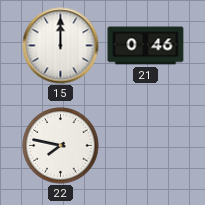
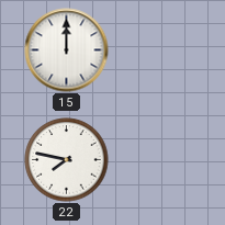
21: 0:46 -> none
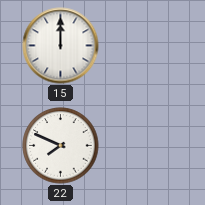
22: 7:47 -> 7:49
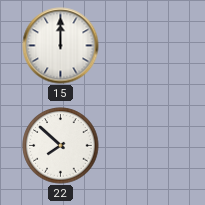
22: 7:49 -> 7:52
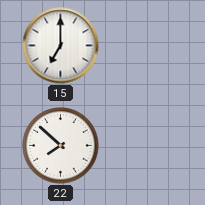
15: 12:00 -> 7:00
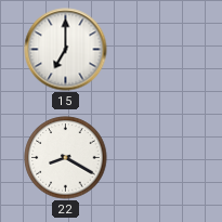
22: 7:52 -> 8:20
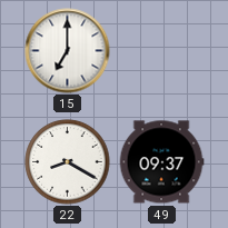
49: none -> 09:37
